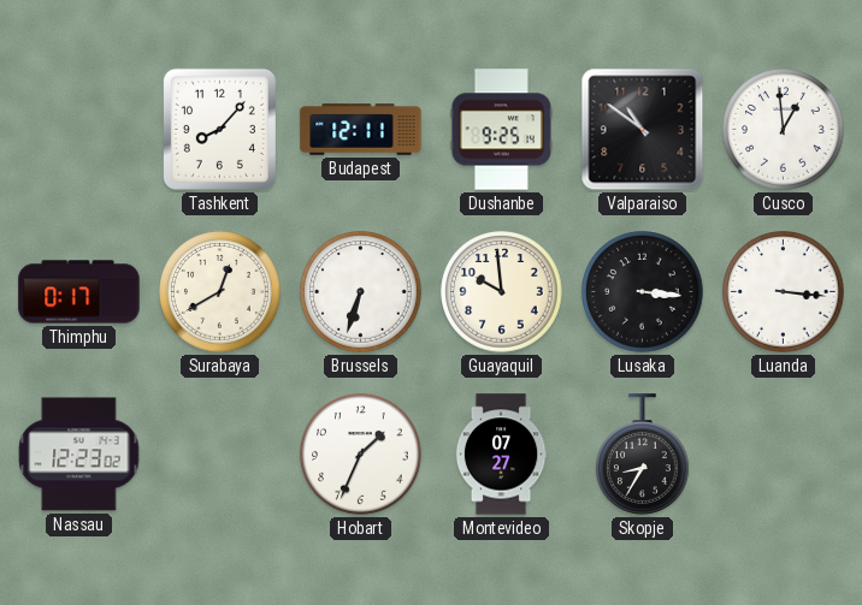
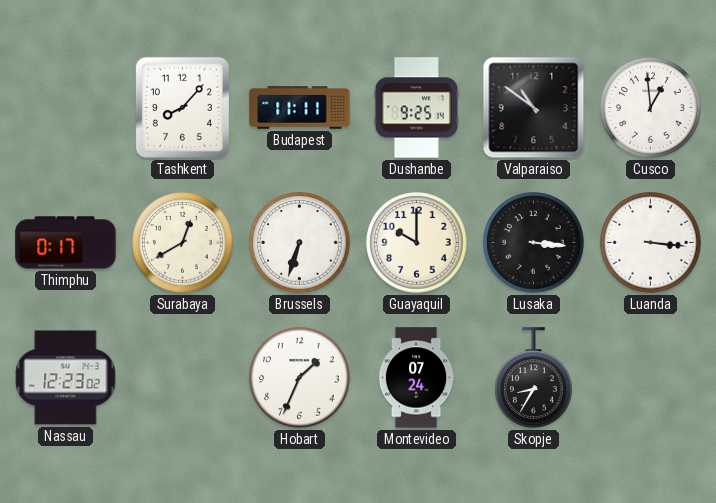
Budapest: 12:11 -> 11:11
Guayaquil: 9:59 -> 10:00
Montevideo: 07:27 -> 07:24
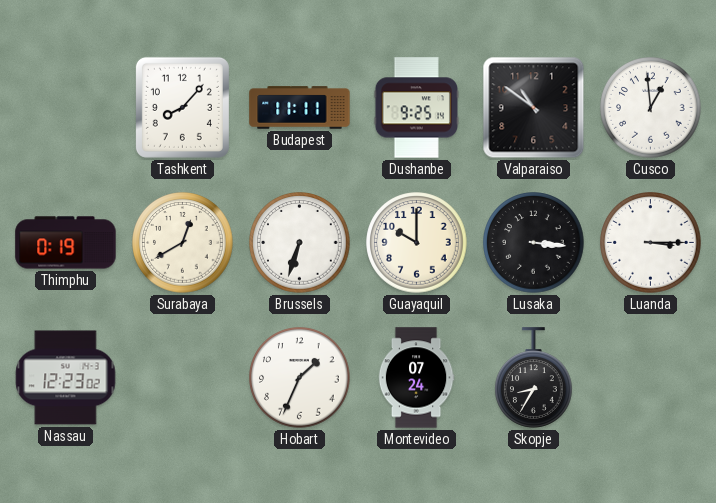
Thimphu: 0:17 -> 0:19
Luanda: 3:16 -> 3:15
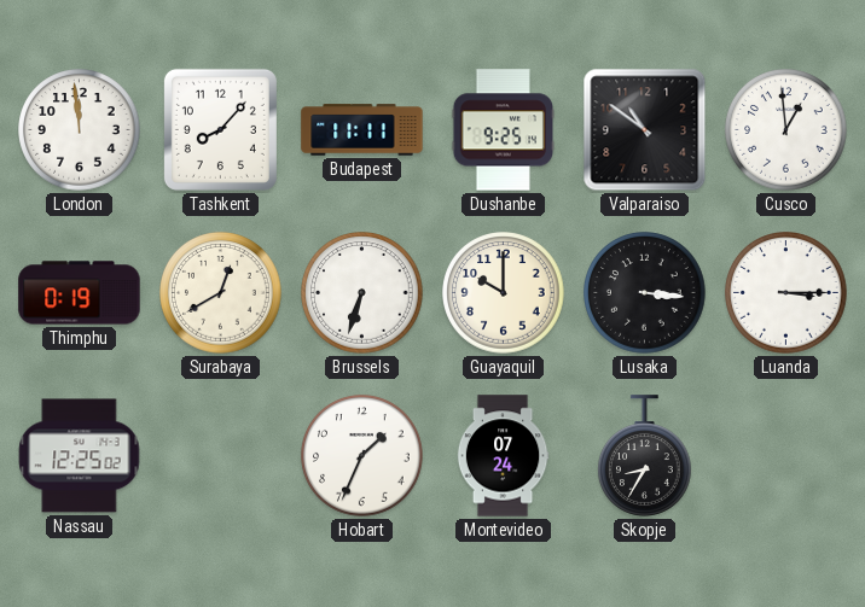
London: none -> 11:59
Nassau: 12:23 -> 12:25
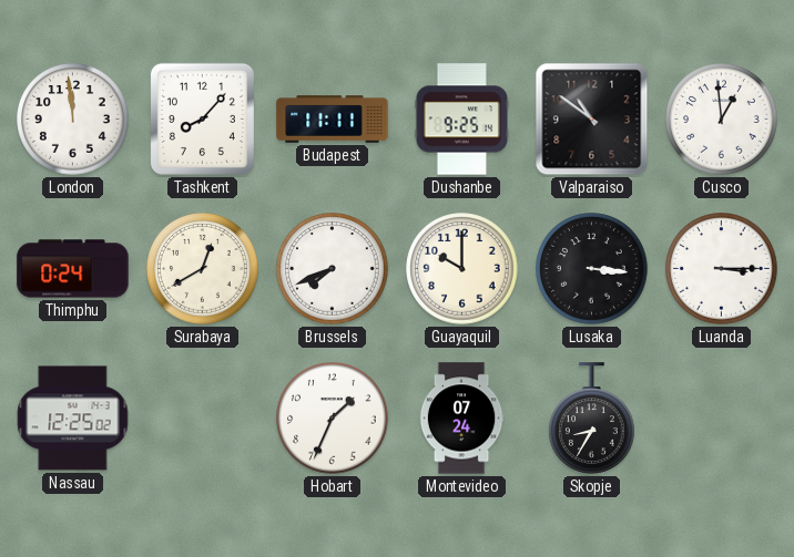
Thimphu: 0:19 -> 0:24
Brussels: 6:33 -> 7:41
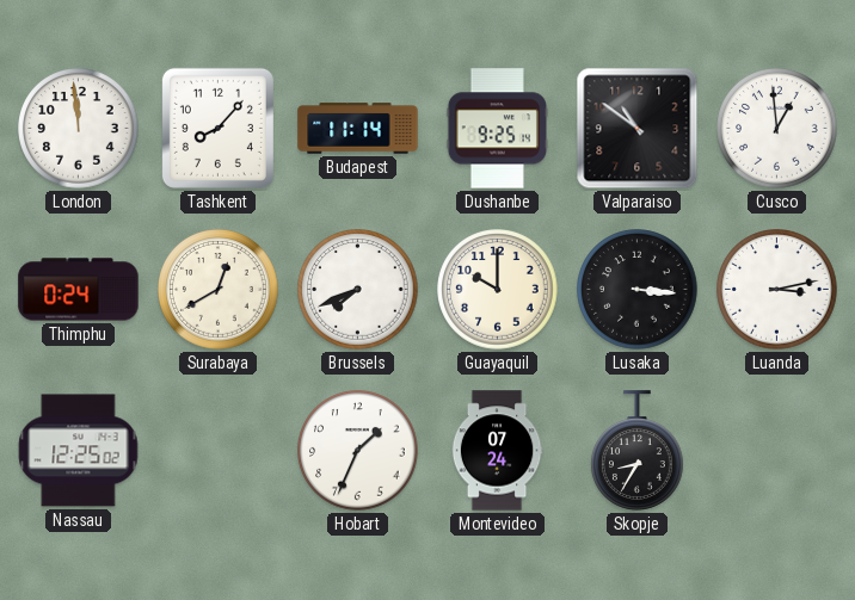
Budapest: 11:11 -> 11:14
Luanda: 3:15 -> 3:13
